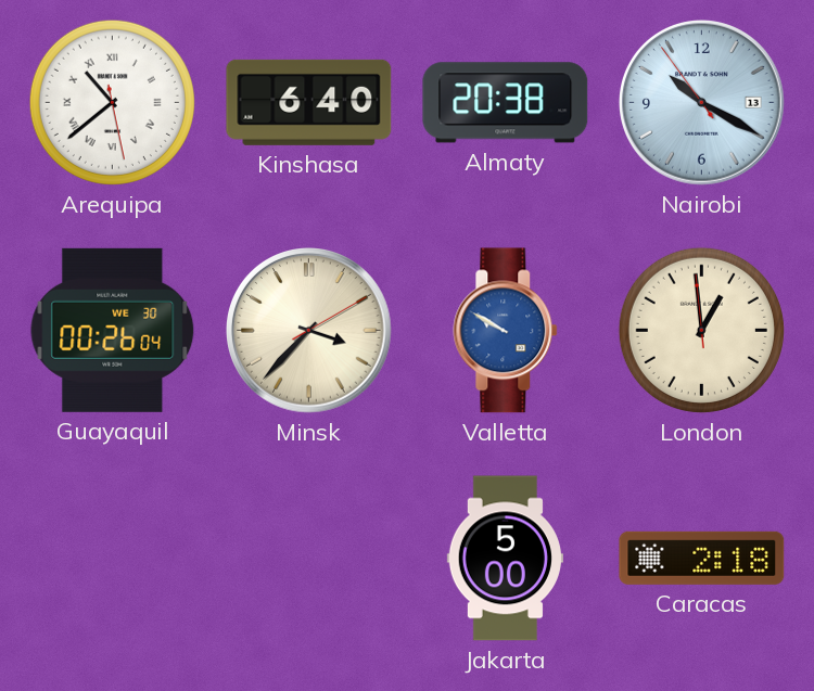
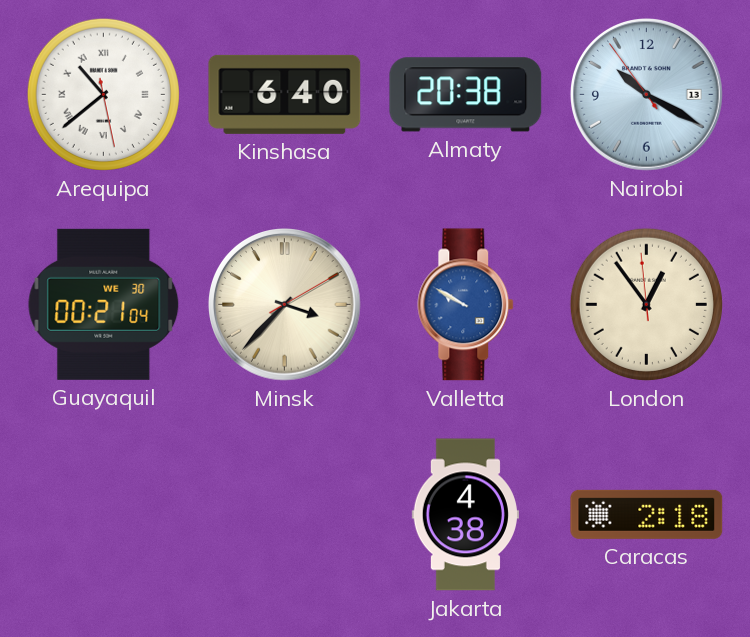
Guayaquil: 00:26 -> 00:21
London: 12:58 -> 12:53
Jakarta: 5:00 -> 4:38
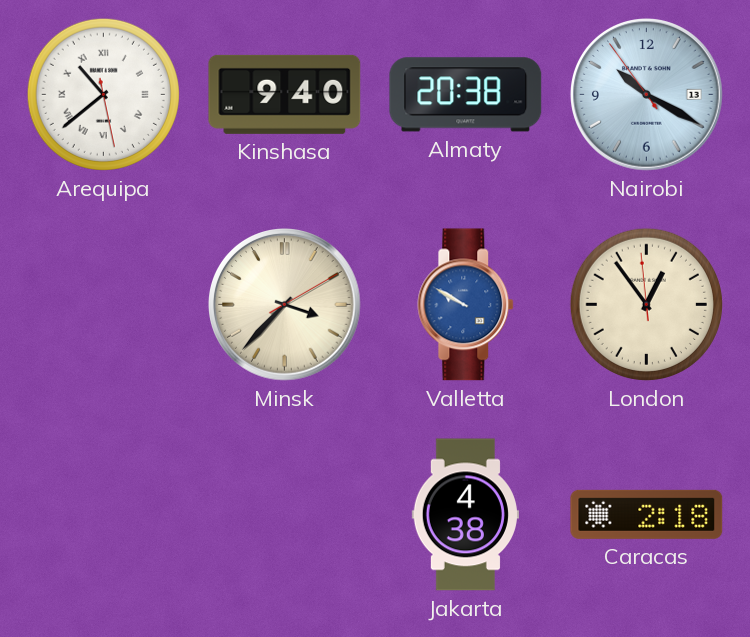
Kinshasa: 6:40 -> 9:40
Guayaquil: 00:21 -> none
